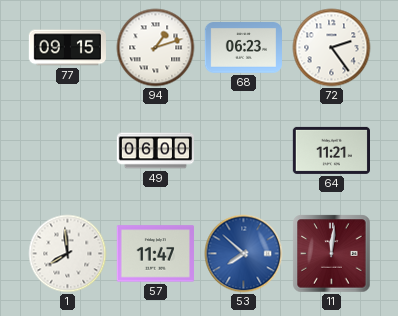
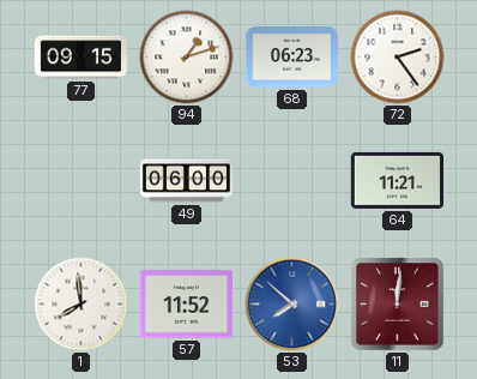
57: 11:47 -> 11:52
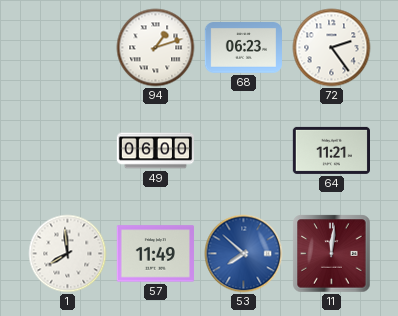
77: 09:15 -> none
57: 11:52 -> 11:49
